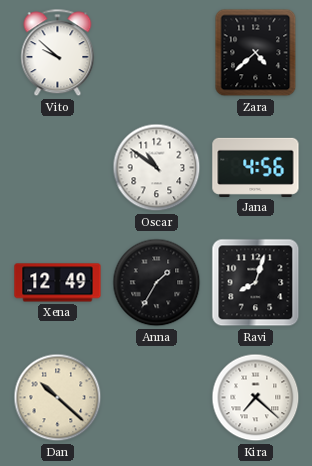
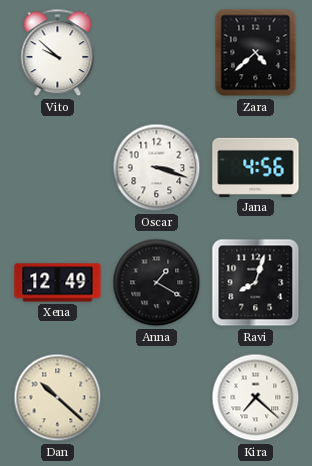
Oscar: 10:51 -> 3:18
Anna: 1:35 -> 1:20
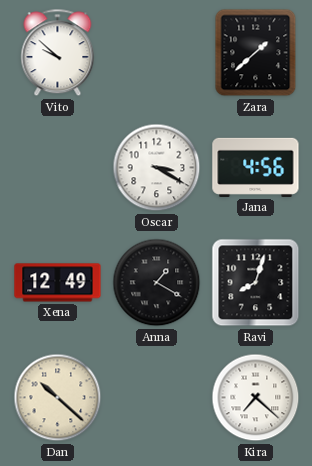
Zara: 4:38 -> 1:38
Oscar: 3:18 -> 3:20
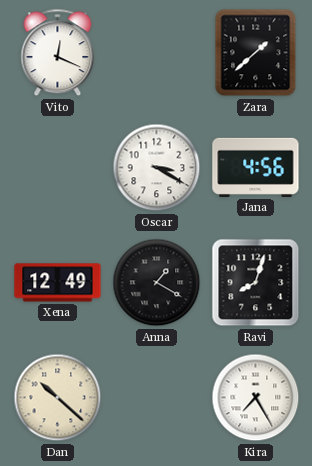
Vito: 9:52 -> 12:19
Kira: 7:22 -> 7:25
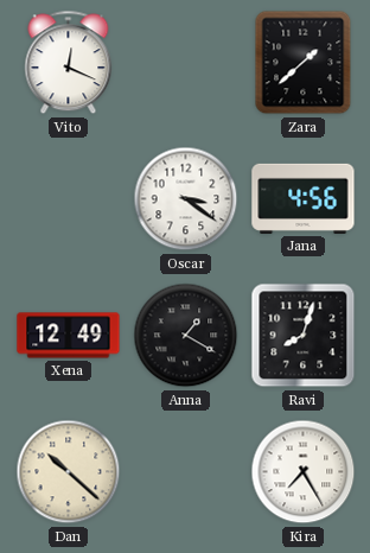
Oscar: 3:20 -> 3:21
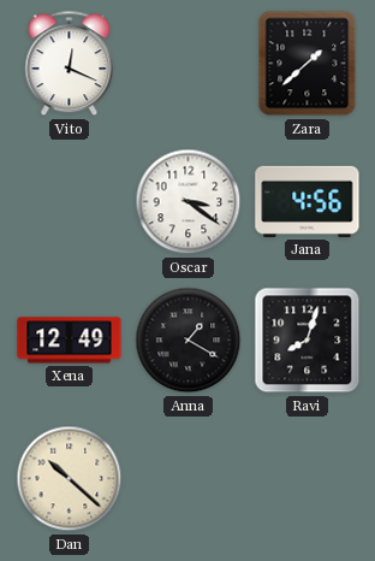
Kira: 7:25 -> none
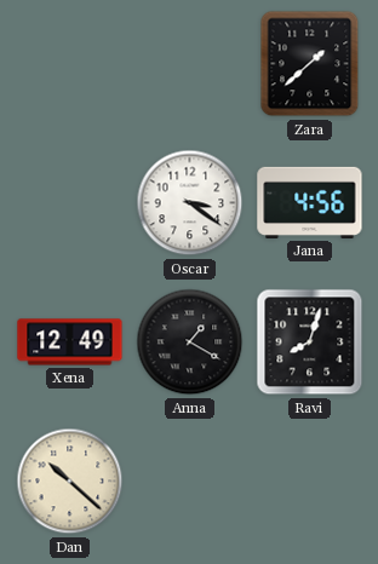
Vito: 12:19 -> none
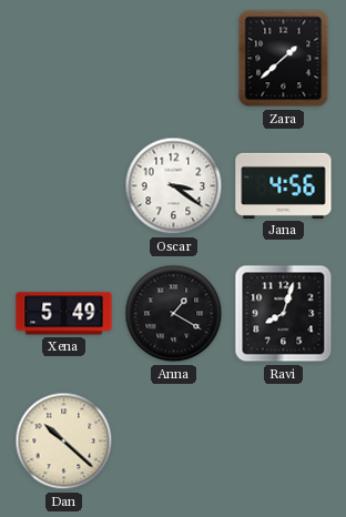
Xena: 12:49 -> 5:49
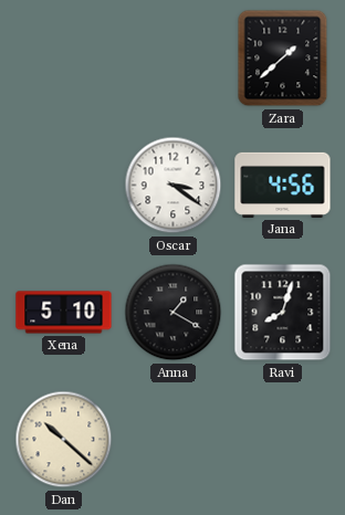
Xena: 5:49 -> 5:10
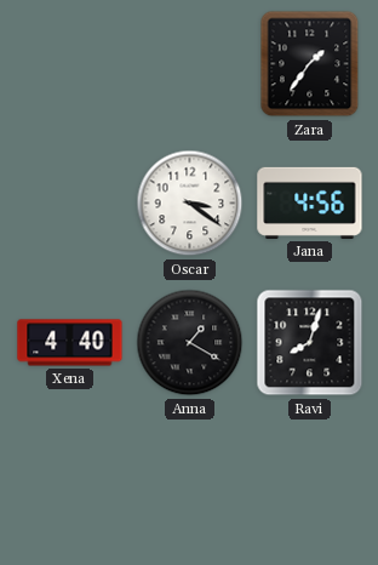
Zara: 1:38 -> 1:36
Xena: 5:10 -> 4:40
Dan: 10:22 -> none
